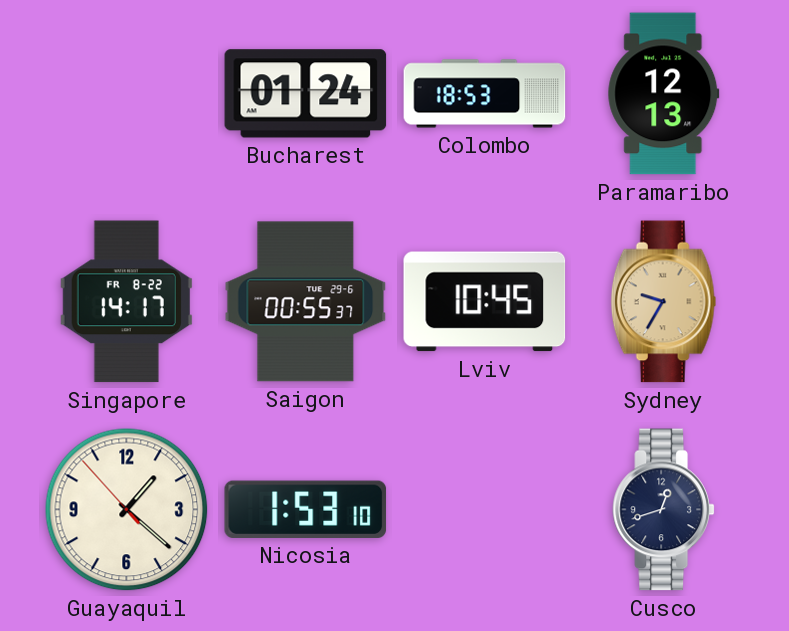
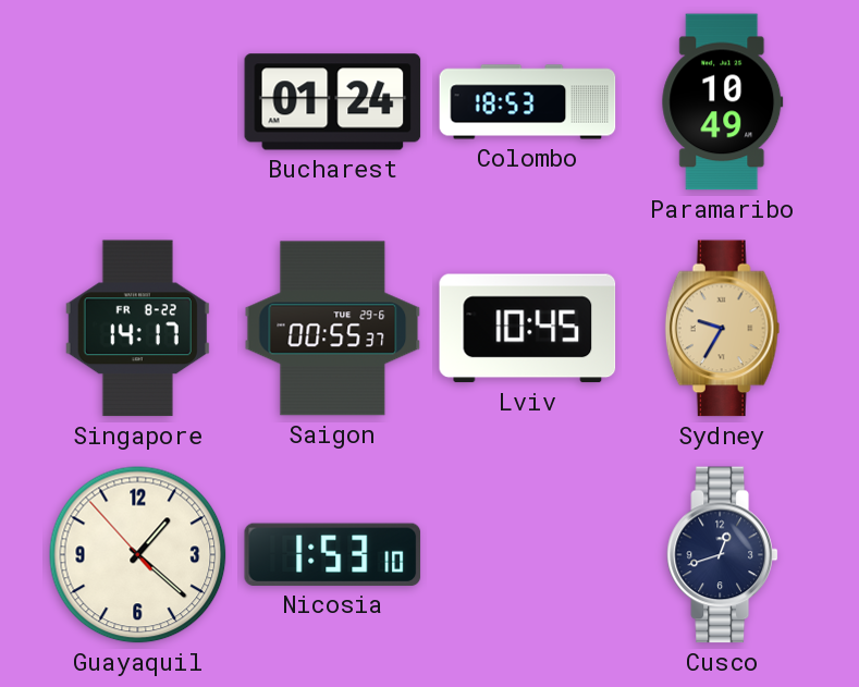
Paramaribo: 12:13 -> 10:49
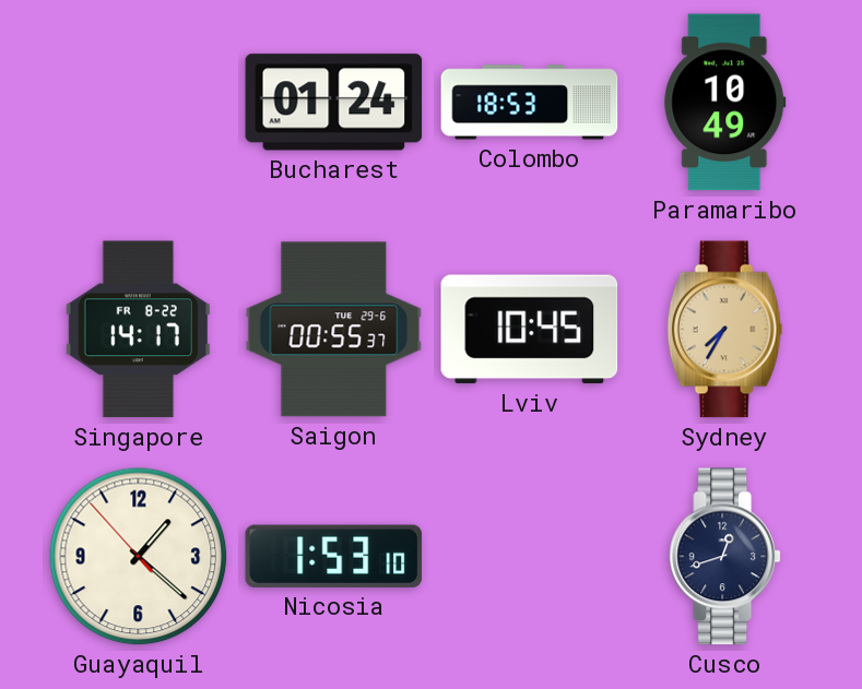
Sydney: 9:35 -> 7:35
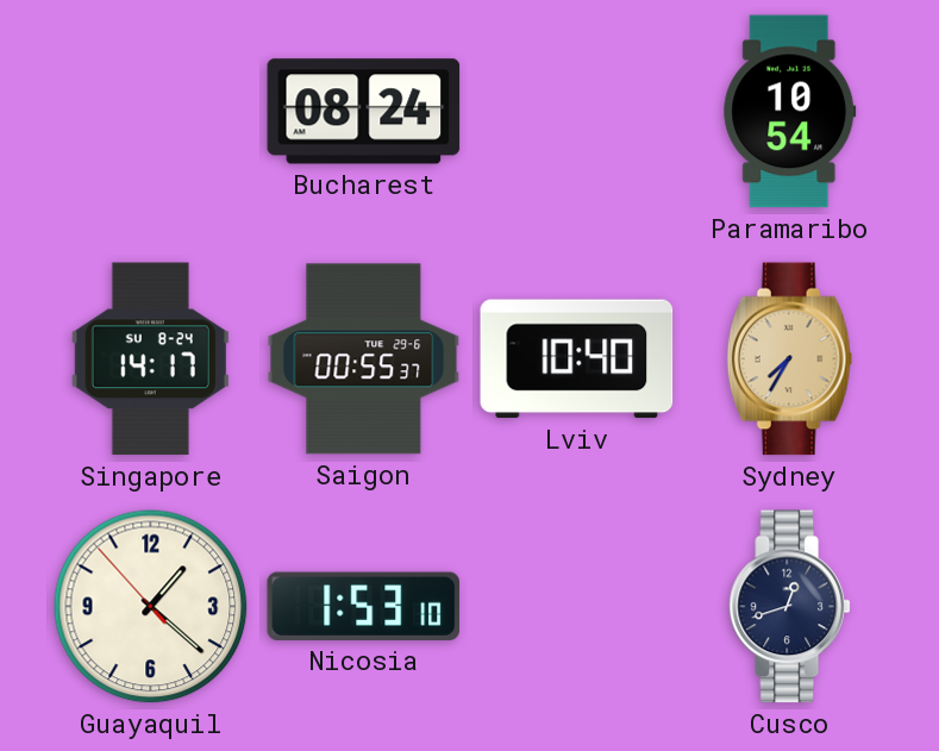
Bucharest: 01:24 -> 08:24
Colombo: 18:53 -> none
Paramaribo: 10:49 -> 10:54
Singapore date: FR 8-22 -> SU 8-24
Lviv: 10:45 -> 10:40
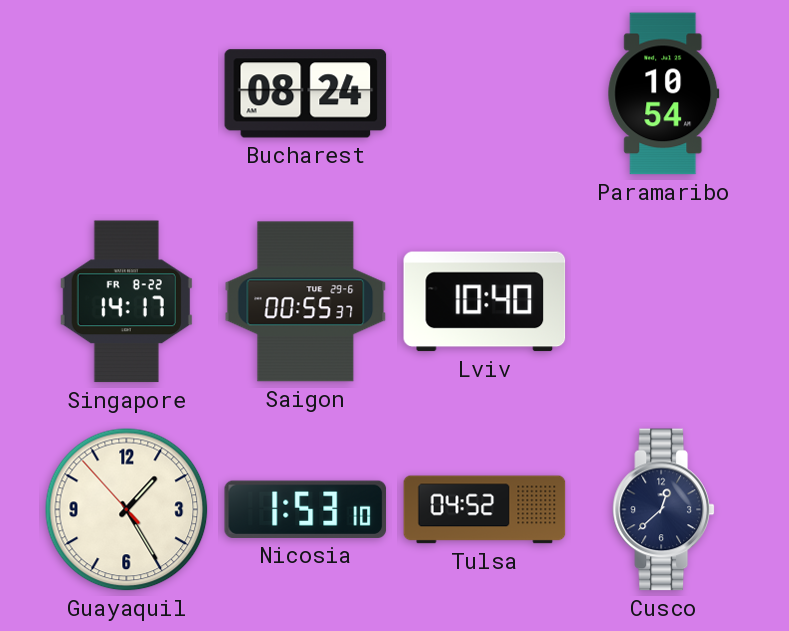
Singapore date: SU 8-24 -> FR 8-22
Sydney: 7:35 -> none
Guayaquil: 1:21 -> 1:24
Tulsa: none -> 04:52
Cusco: 12:42 -> 12:38
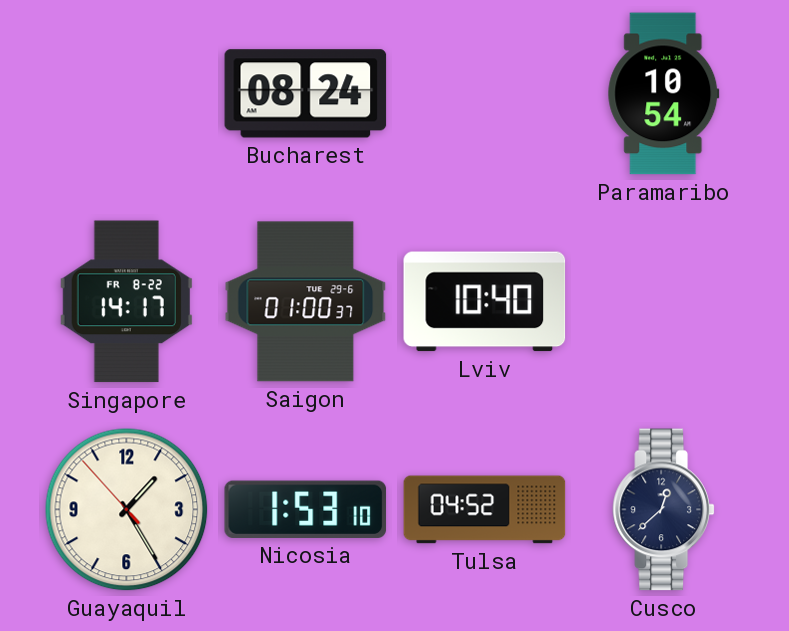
Saigon: 00:55 -> 01:00
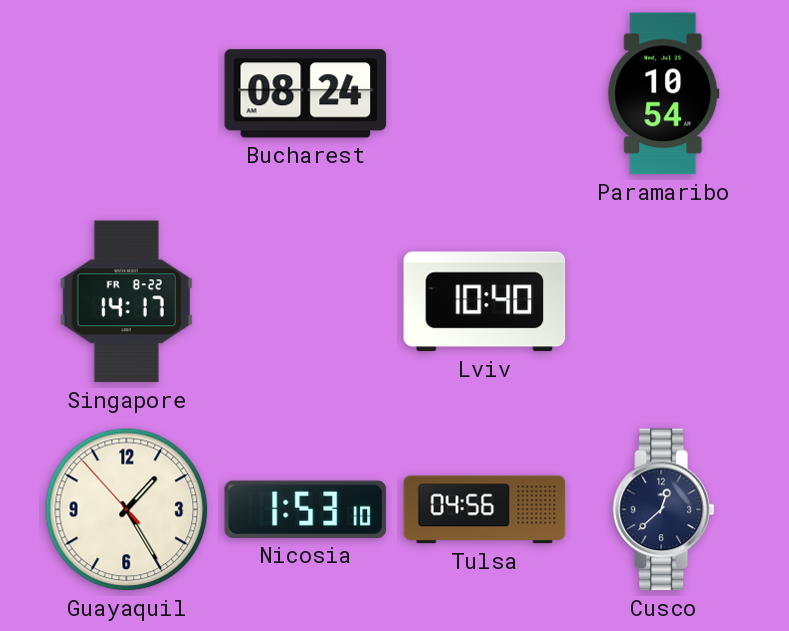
Saigon: 01:00 -> none
Tulsa: 04:52 -> 04:56
